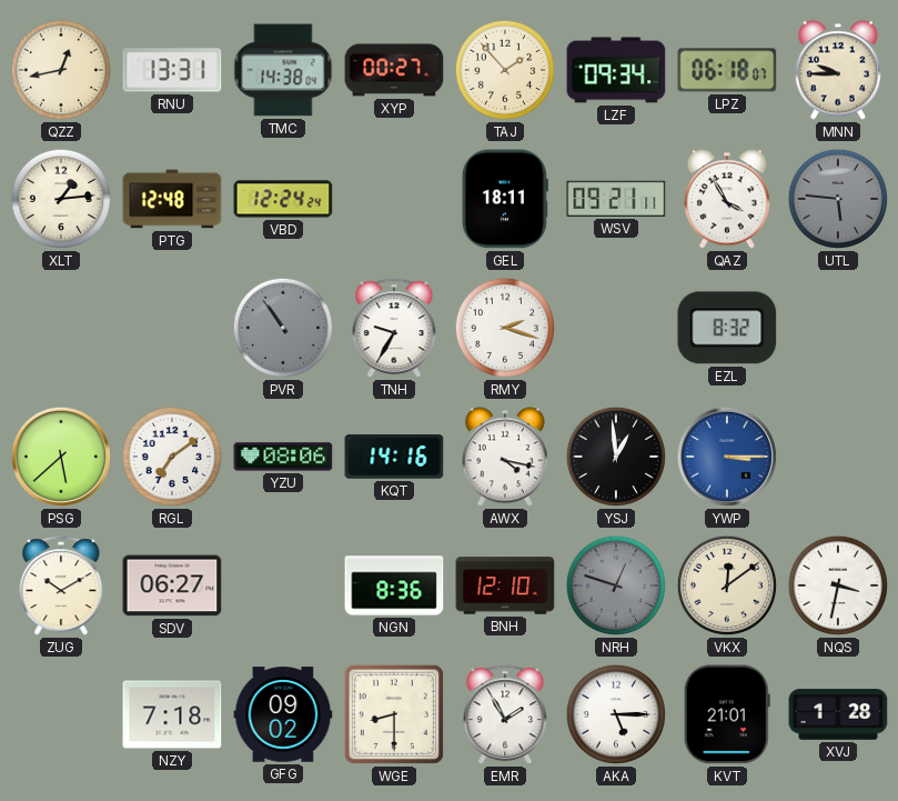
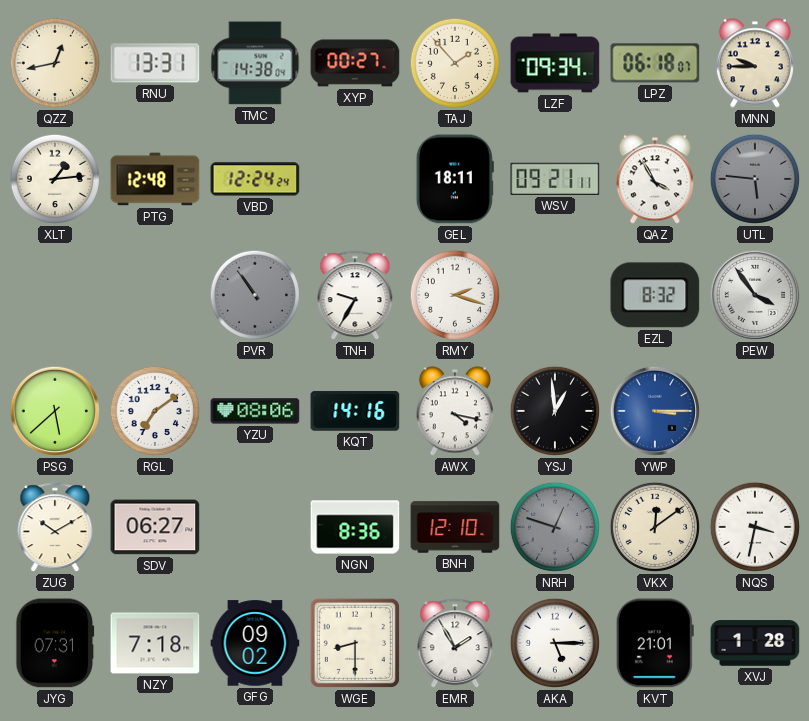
PEW: none -> 3:54
JYG: none -> 07:31
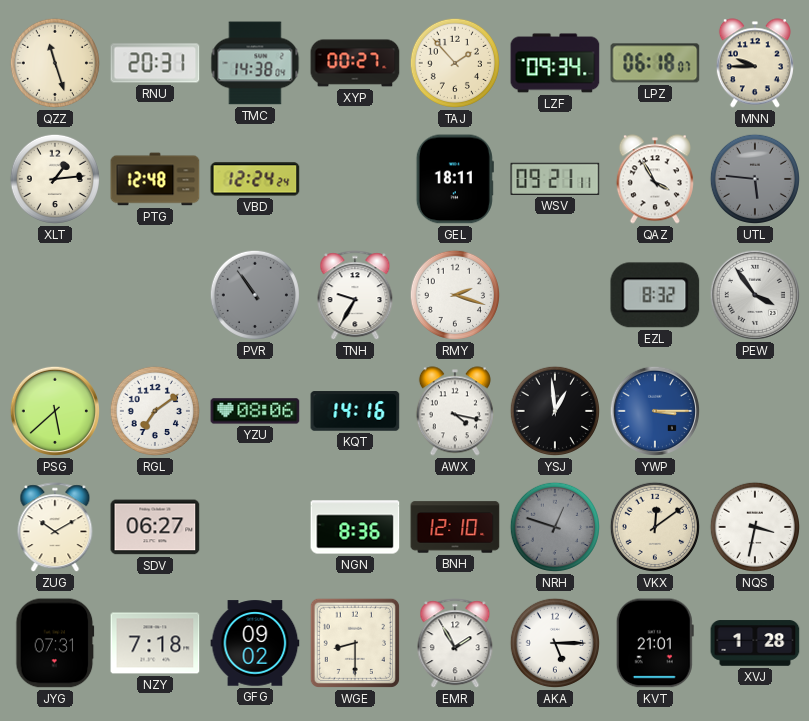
QZZ: 12:43 -> 11:27
RNU: 13:31 -> 20:31
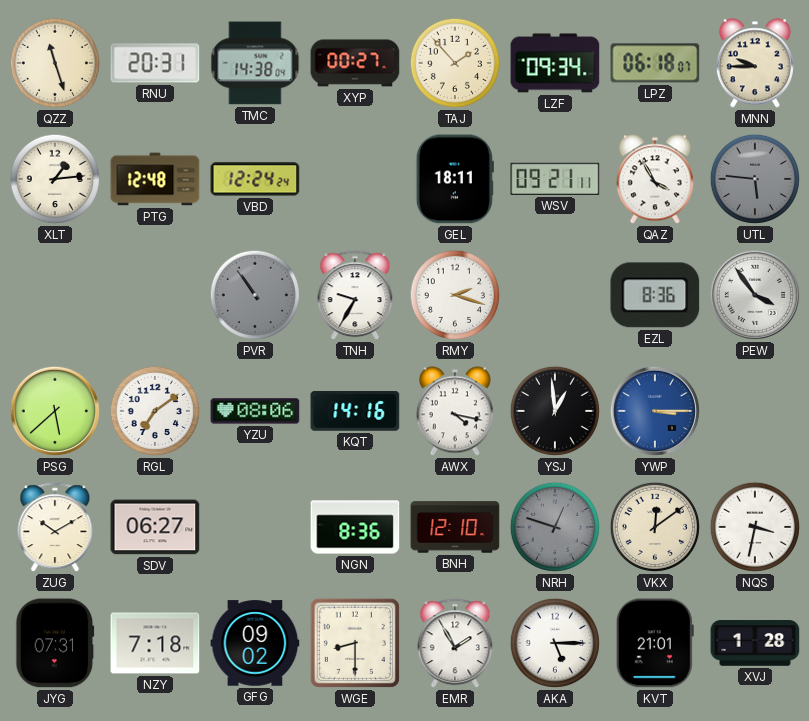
EZL: 8:32 -> 8:36
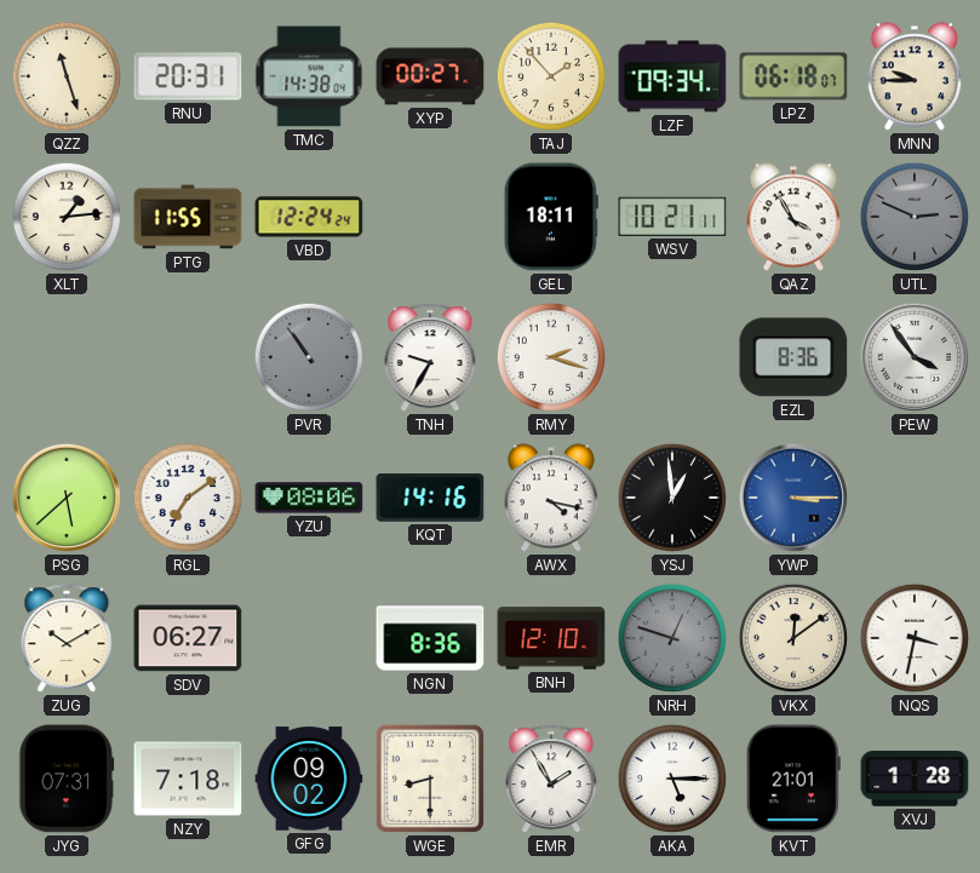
PTG: 12:48 -> 11:55
WSV: 09:21 -> 10:21
UTL: 5:46 -> 2:49
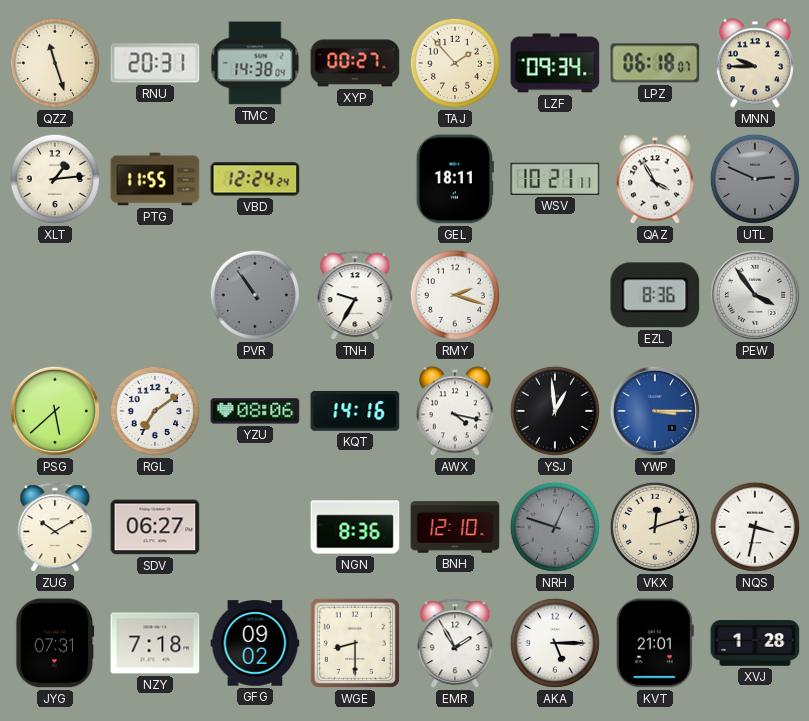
VKX: 12:09 -> 12:12
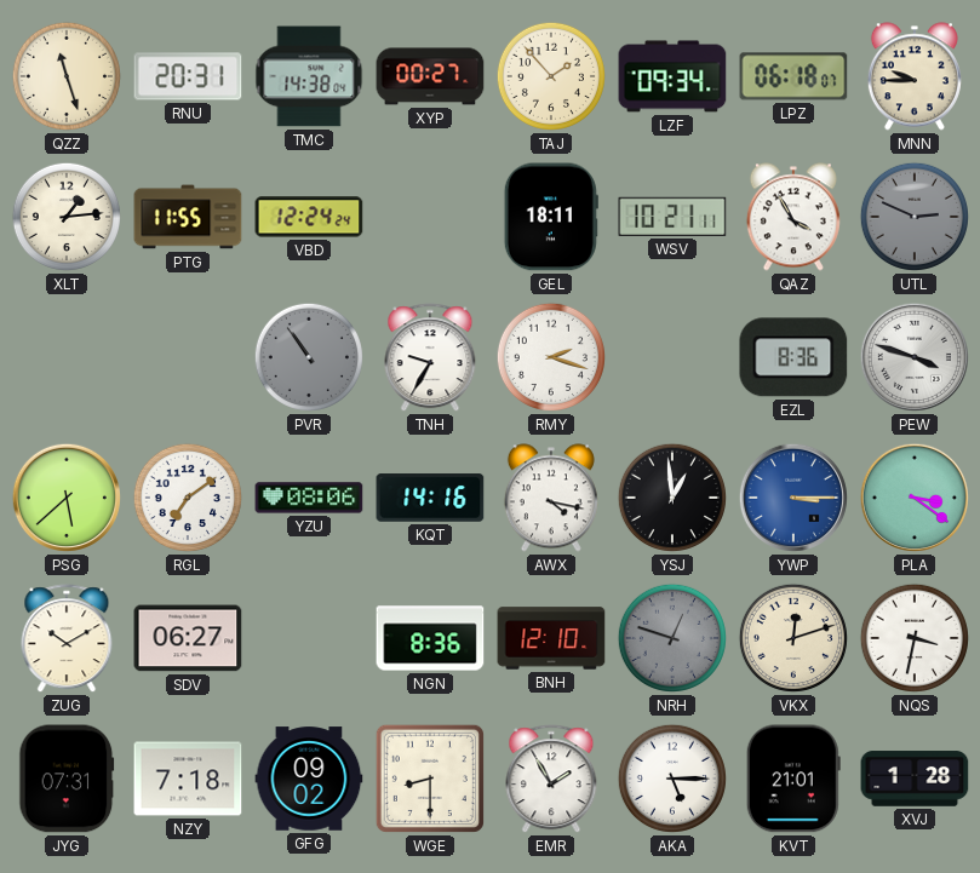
PEW: 3:54 -> 3:48
PLA: none -> 3:21
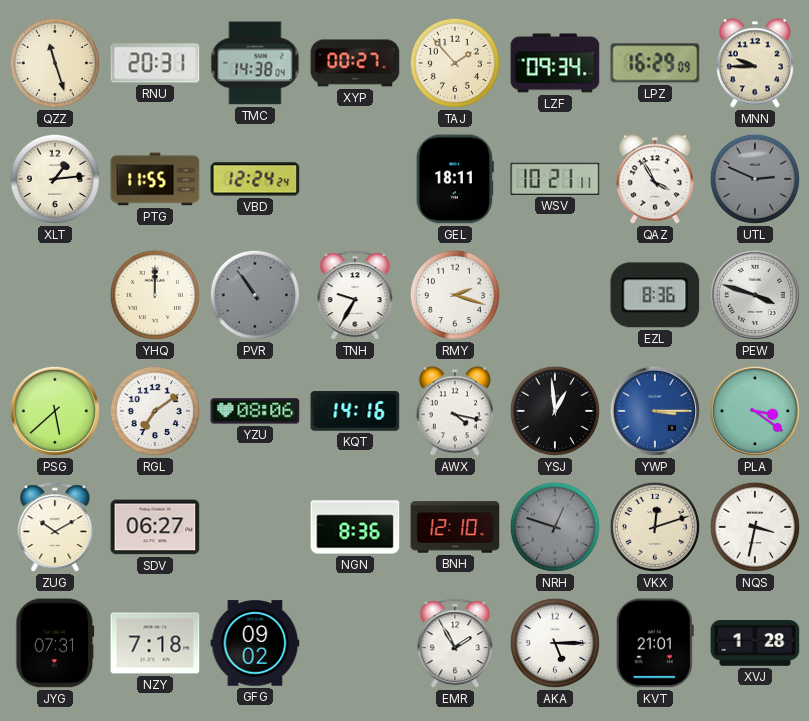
LPZ: 06:18 -> 16:29
YHQ: none -> 12:00
WGE: 8:30 -> none
